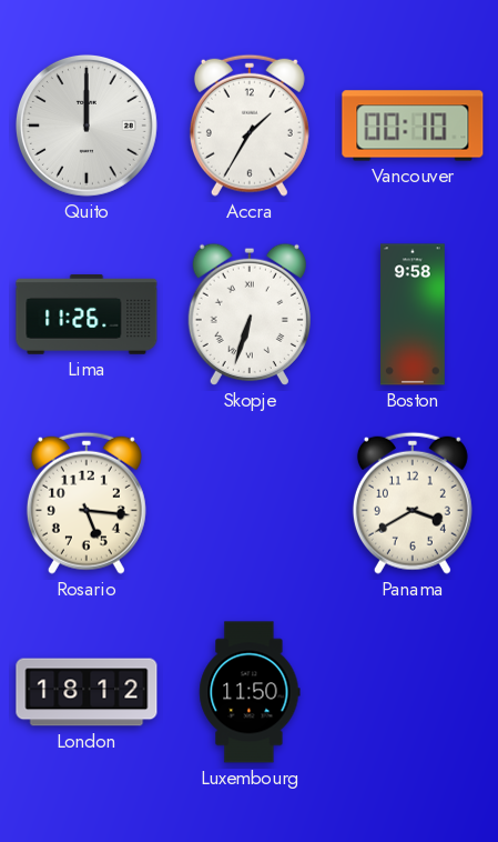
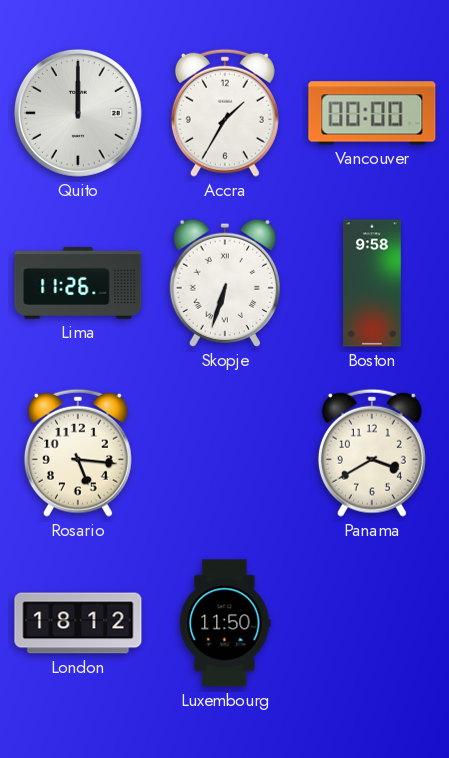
Vancouver: 00:10 -> 00:00
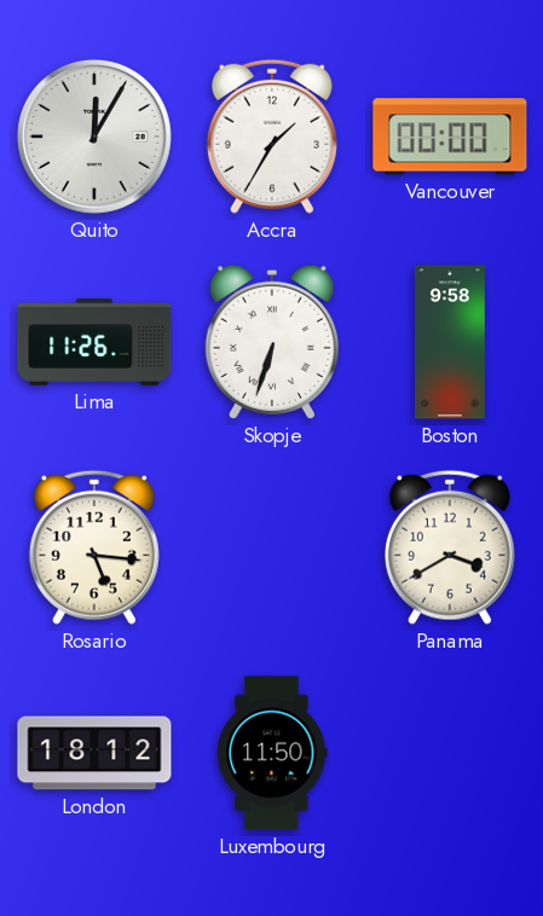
Quito: 12:00 -> 12:05
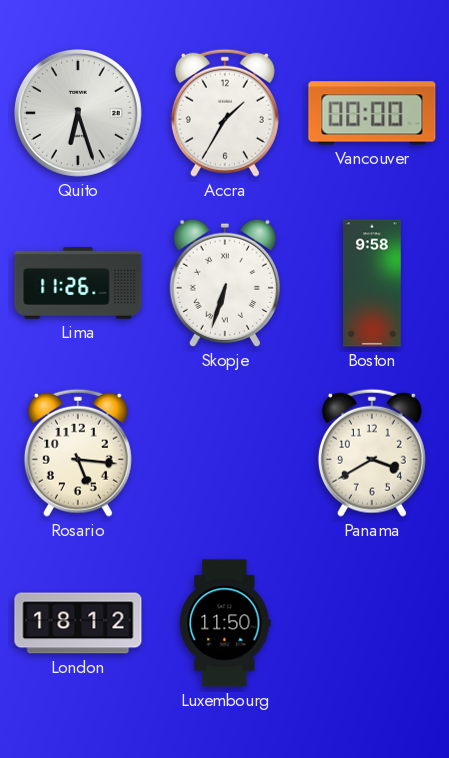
Quito: 12:05 -> 6:27
